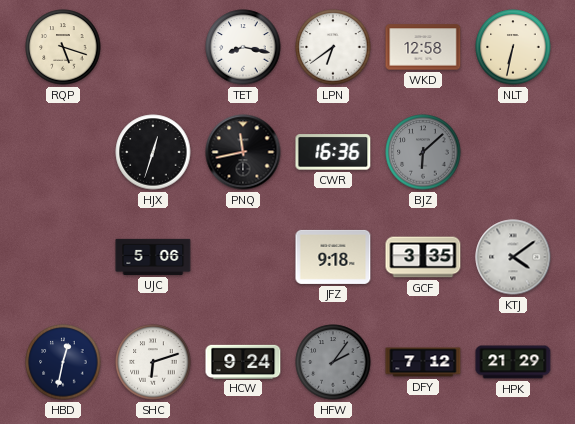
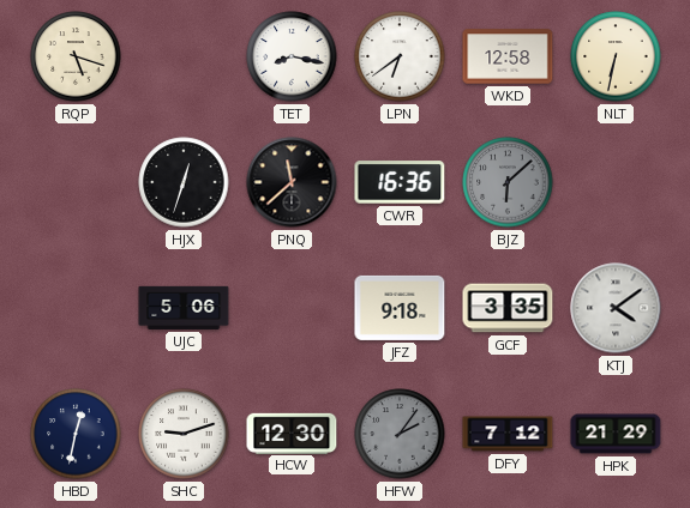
PNQ: 11:43 -> 11:38
SHC: 6:12 -> 9:12
HCW: 9:24 -> 12:30
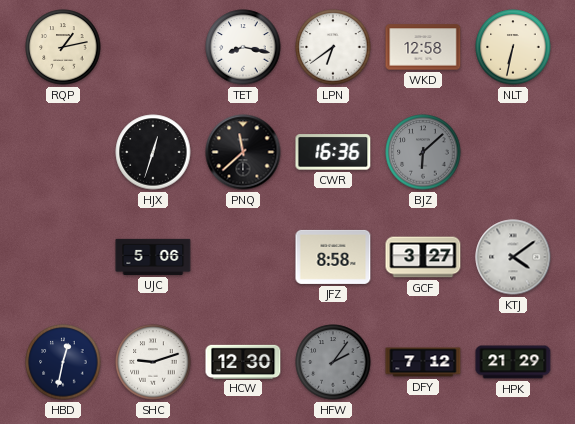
RQP: 5:18 -> 1:13
JFZ: 9:18 -> 8:58
GCF: 3:35 -> 3:27
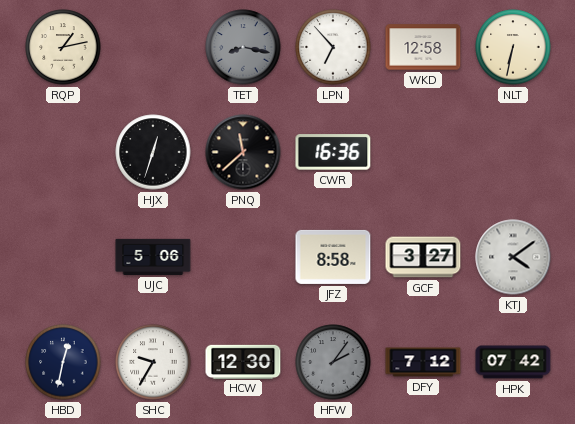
TET dial: white -> grey
LPN: 6:39 -> 6:53
BJZ: 6:08 -> none
SHC: 9:12 -> 9:35
HPK: 21:29 -> 07:42
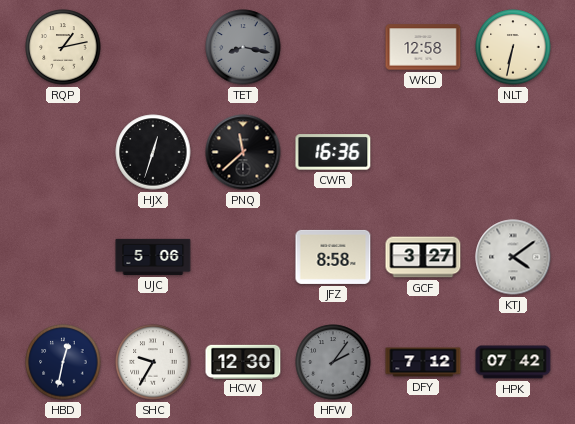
LPN: 6:53 -> none
